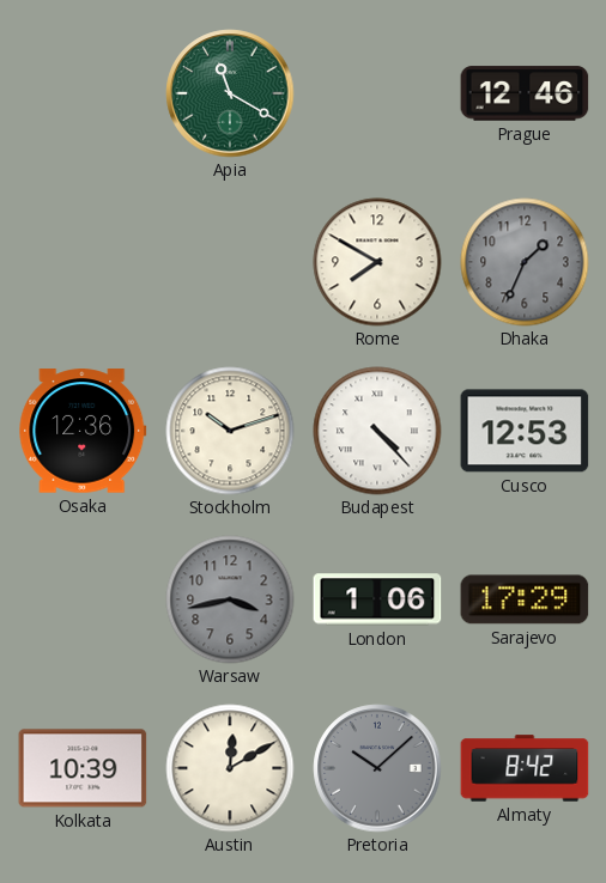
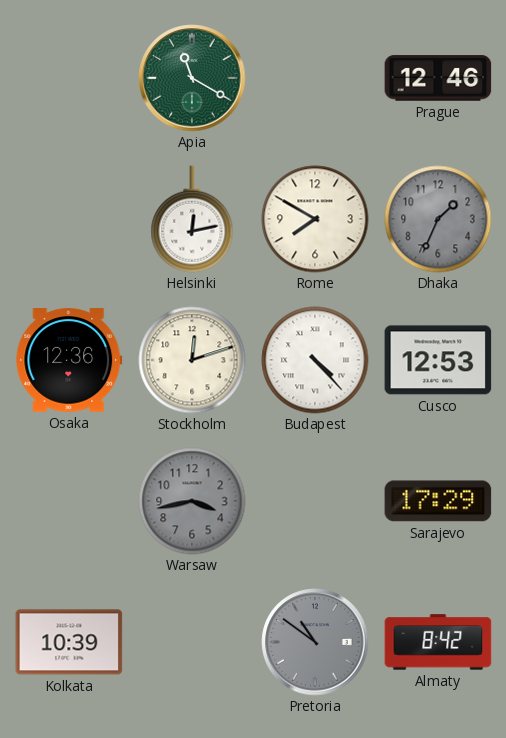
Helsinki: none -> 12:13
Stockholm: 10:12 -> 12:12
London: 1:06 -> none
Austin: 12:10 -> none
Pretoria: 10:08 -> 10:51
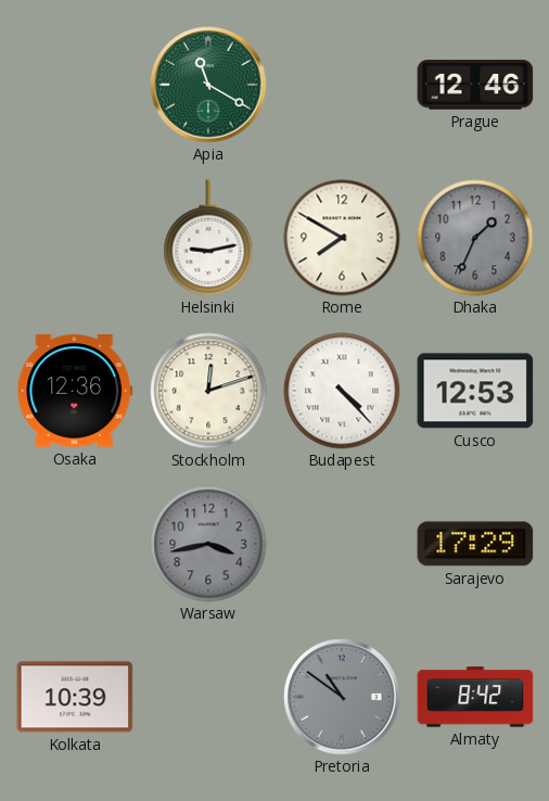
Helsinki: 12:13 -> 9:13
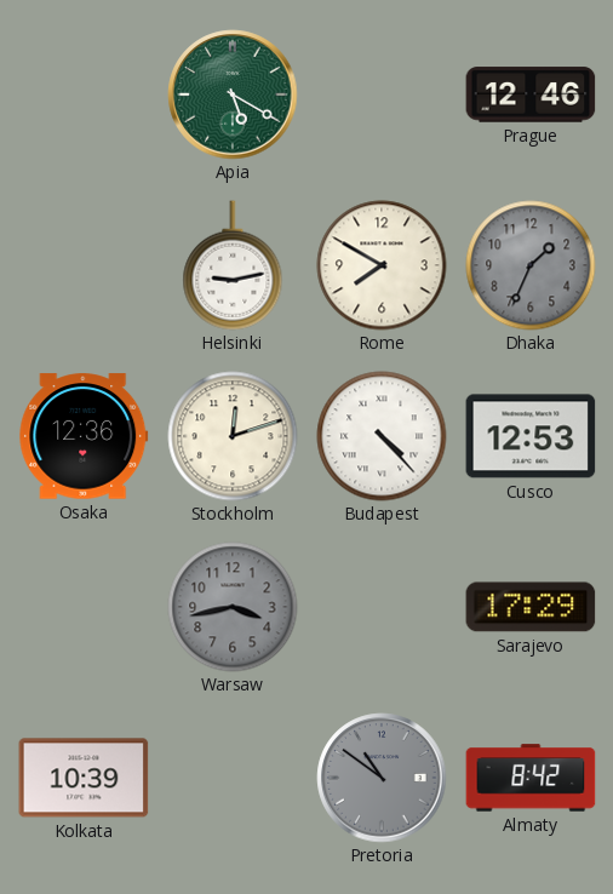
Apia: 11:20 -> 5:20
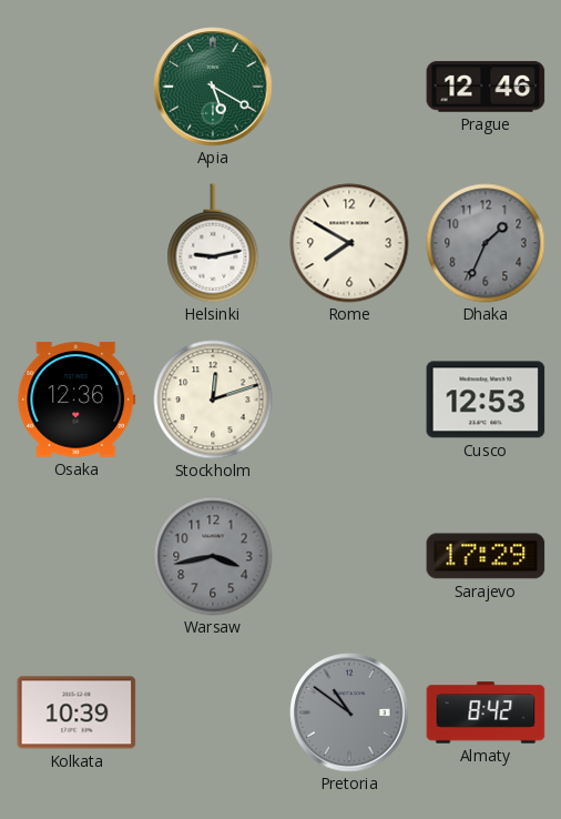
Budapest: 4:23 -> none
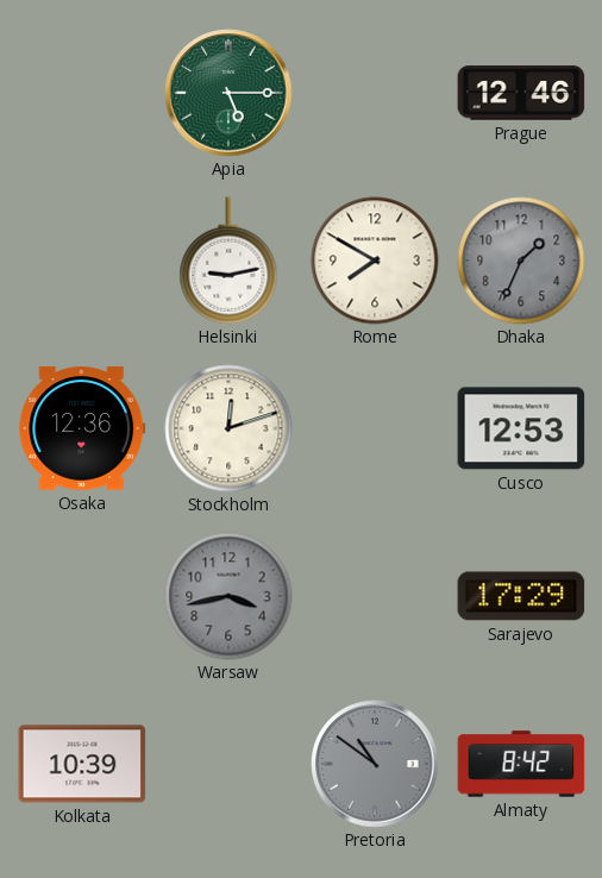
Apia: 5:20 -> 5:15
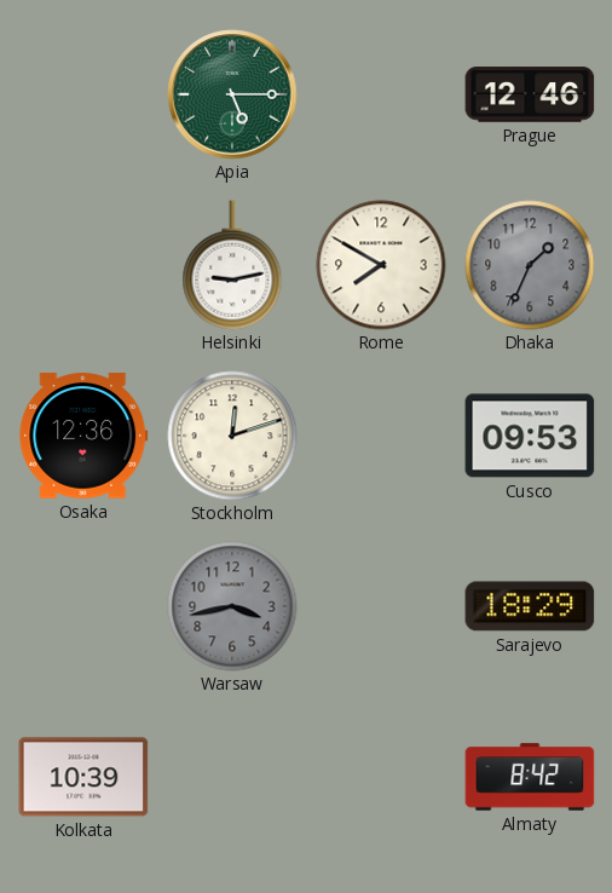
Cusco: 12:53 -> 09:53
Sarajevo: 17:29 -> 18:29
Pretoria: 10:51 -> none
